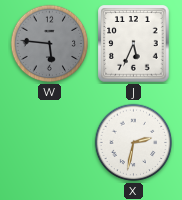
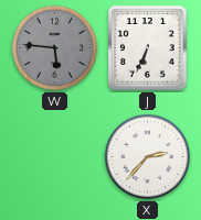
J: 5:34 -> 6:34
X: 2:32 -> 2:37
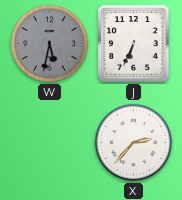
W: 5:46 -> 5:32
